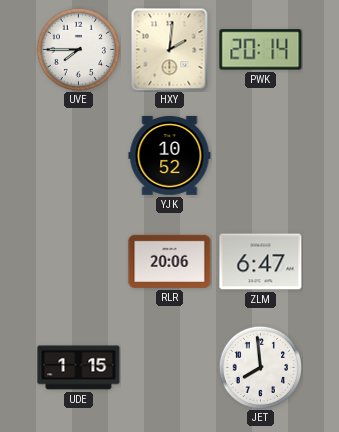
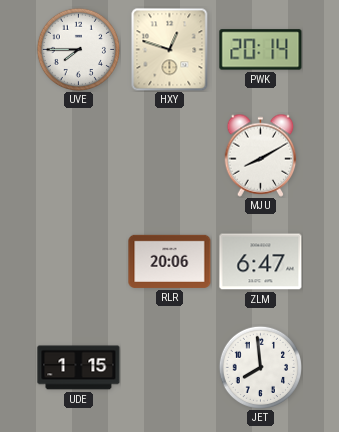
HXY: 2:01 -> 12:48
YJK: 10:52 -> none
MJU: none -> 8:10
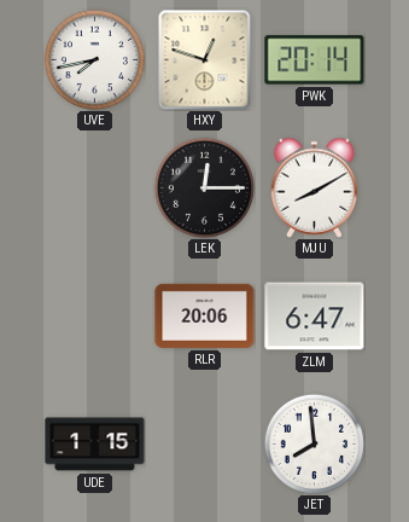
UVE: 7:45 -> 7:43
LEK: none -> 12:15
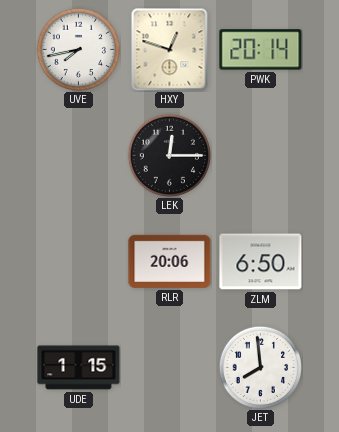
MJU: 8:10 -> none
ZLM: 6:47 -> 6:50
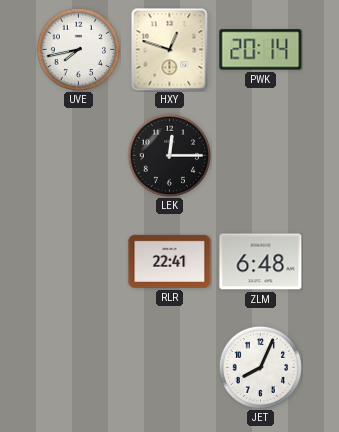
RLR: 20:06 -> 22:41
ZLM: 6:50 -> 6:48
UDE: 1:15 -> none
JET: 7:59 -> 8:04
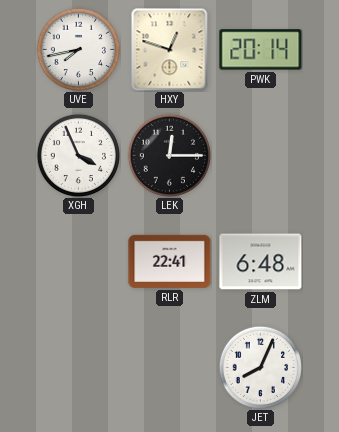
XGH: none -> 3:56
